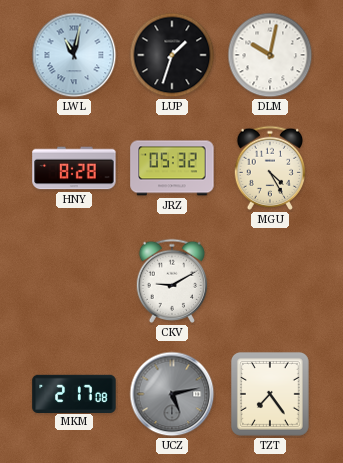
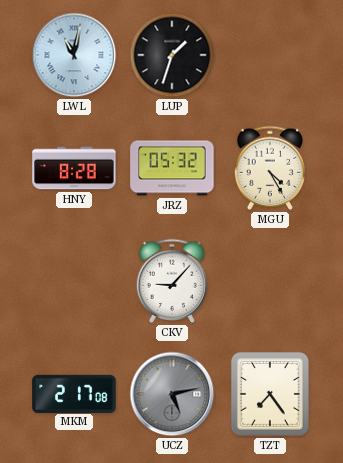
DLM: 10:02 -> none
CKV: 9:10 -> 9:07
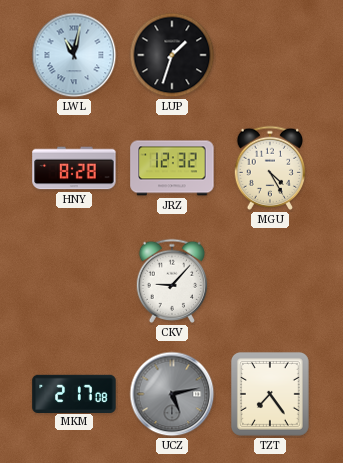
JRZ: 05:32 -> 12:32
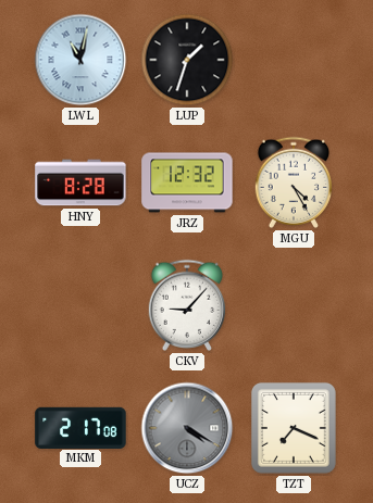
UCZ: 5:13 -> 4:20
TZT: 7:24 -> 7:19
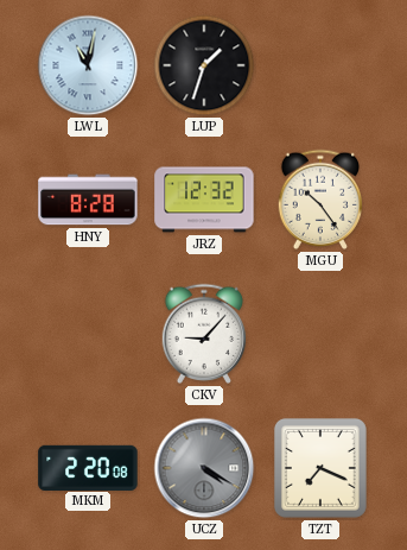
MGU: 4:25 -> 10:24
MKM: 2:17 -> 2:20
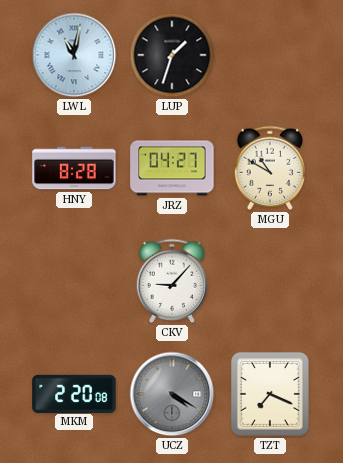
JRZ: 12:32 -> 04:27
MGU: 10:24 -> 10:50
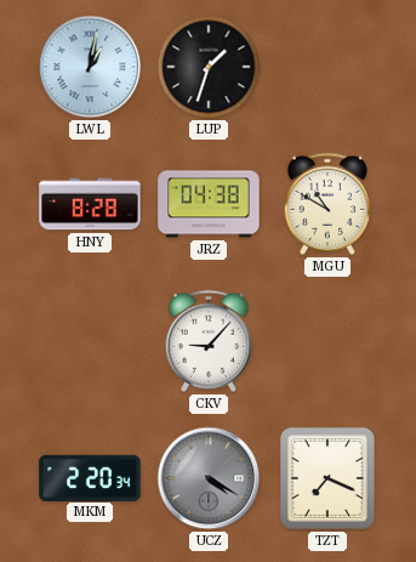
LWL: 11:02 -> 1:02
JRZ: 04:27 -> 04:38
MKM: 2:20:08 -> 2:20:34
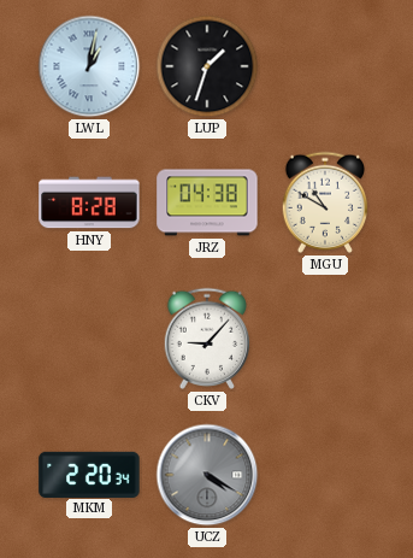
TZT: 7:19 -> none
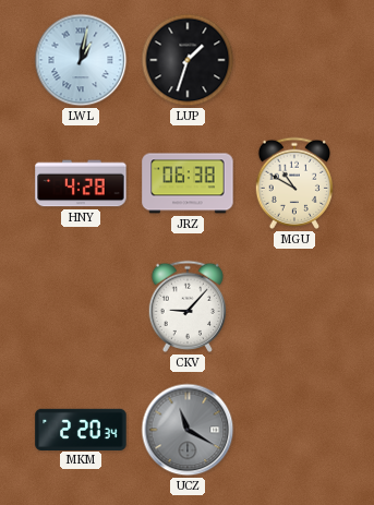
HNY: 8:28 -> 4:28
JRZ: 04:38 -> 06:38
UCZ: 4:20 -> 11:20
